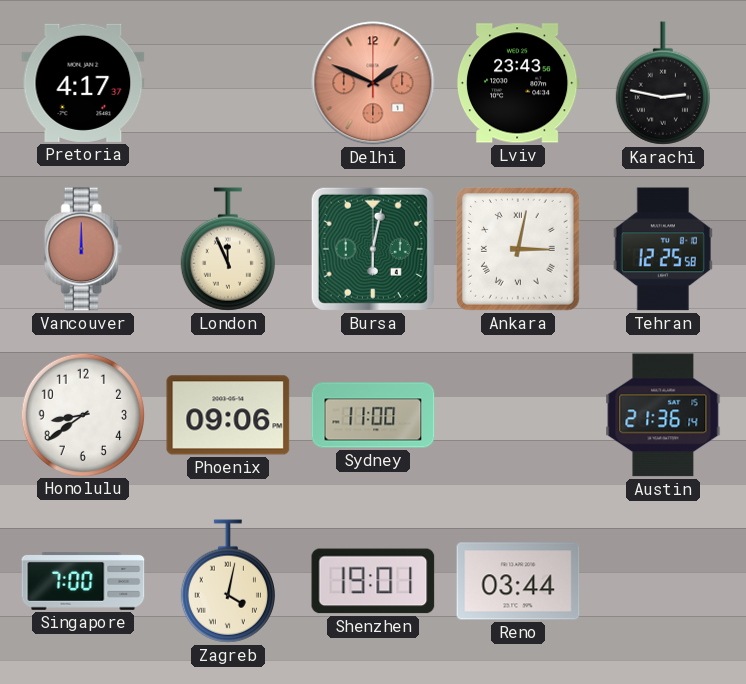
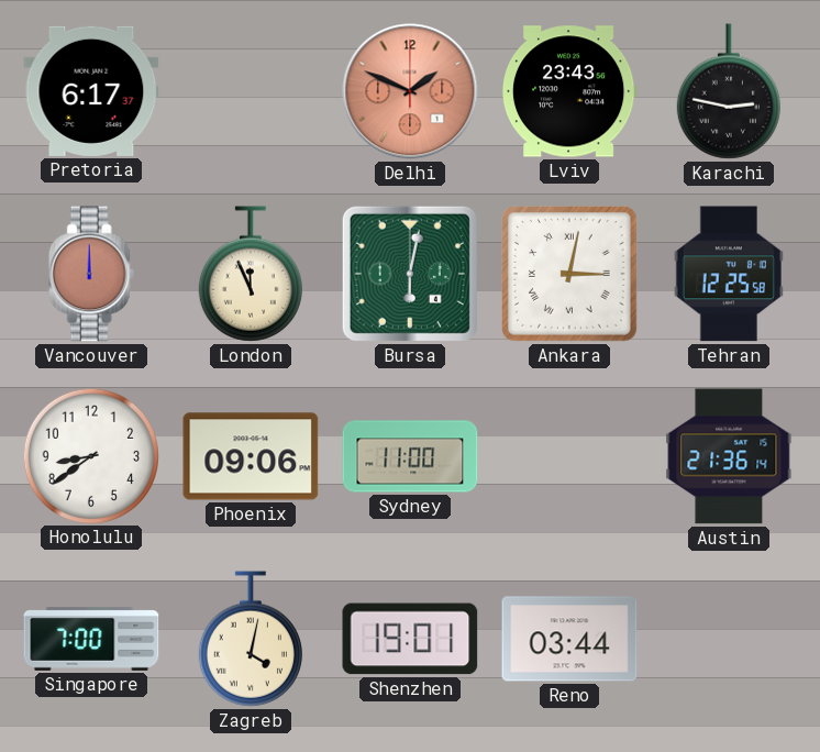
Pretoria: 4:17 -> 6:17
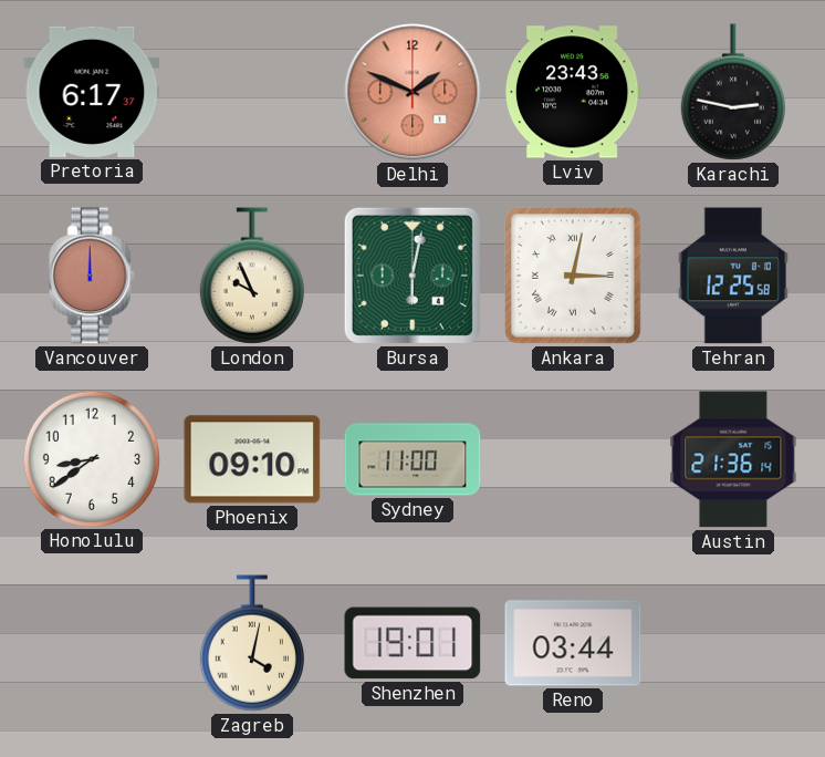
London: 11:56 -> 9:56
Phoenix: 09:06 -> 09:10
Singapore: 7:00 -> none
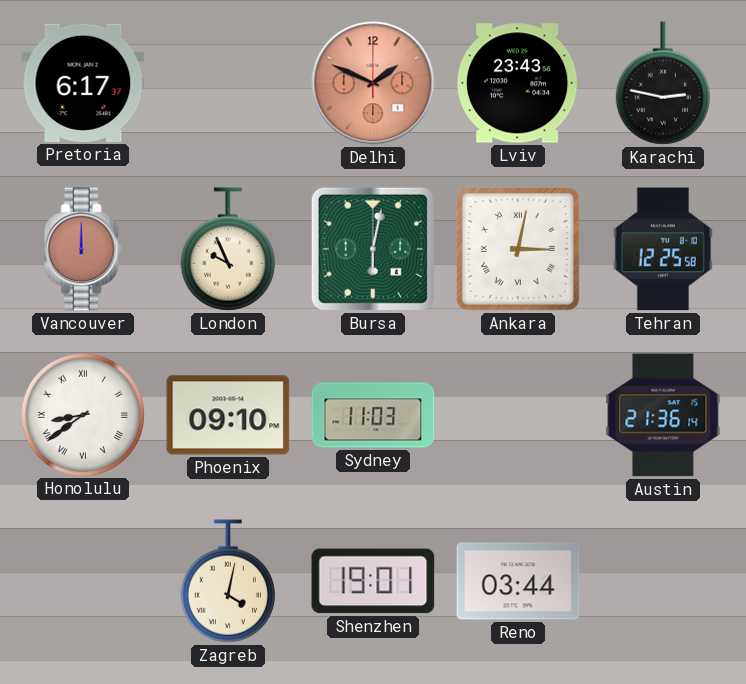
Honolulu numerals: Arabic -> Roman
Sydney: 11:00 -> 11:03
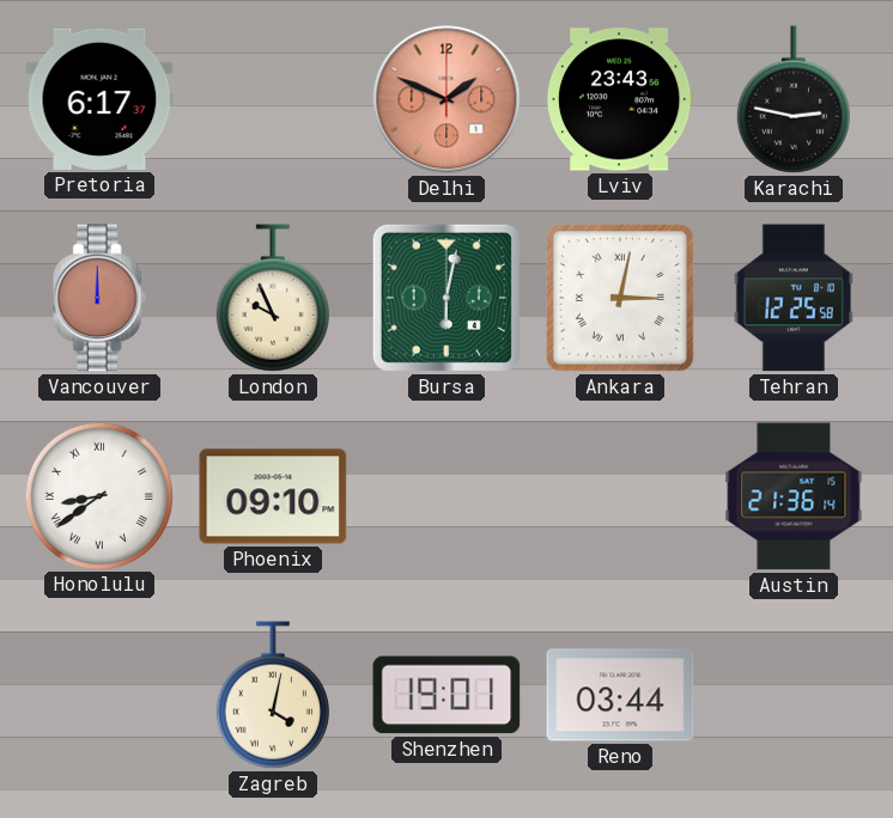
Sydney: 11:03 -> none
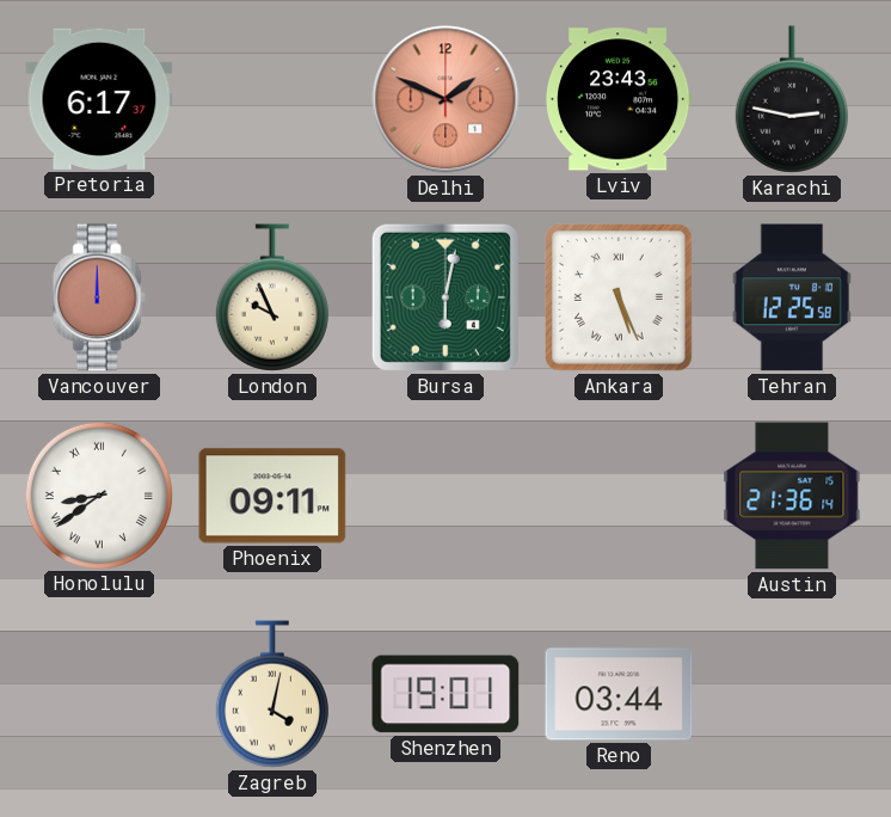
Ankara: 3:02 -> 5:26
Phoenix: 09:10 -> 09:11
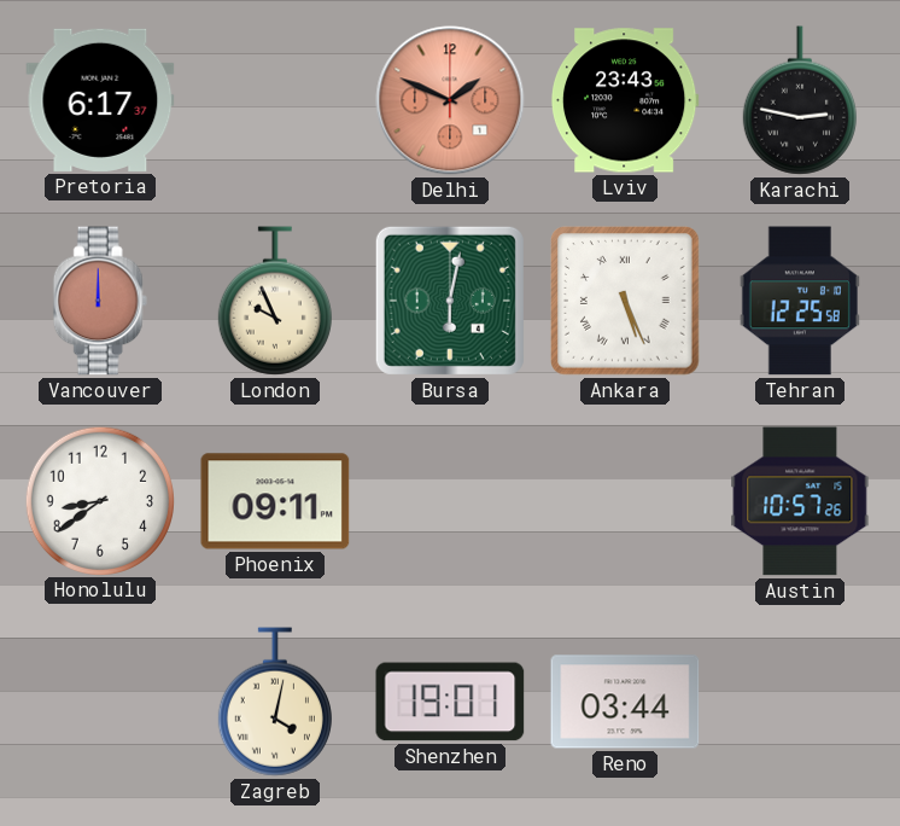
Honolulu numerals: Roman -> Arabic
Austin: 21:36 -> 10:57
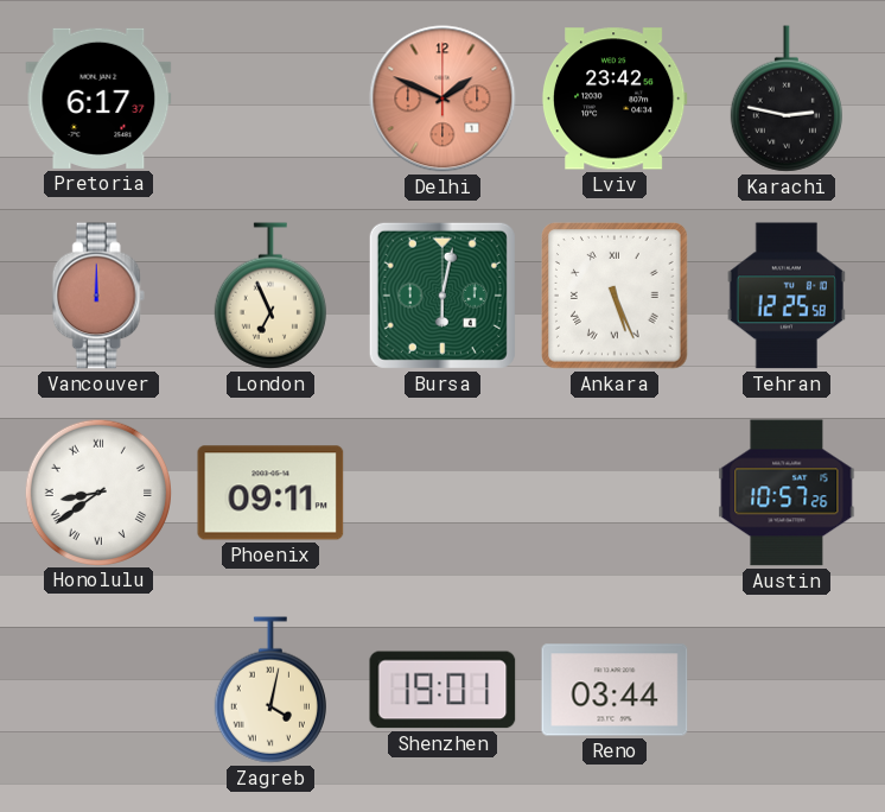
Lviv: 23:43 -> 23:42
London: 9:56 -> 6:56
Honolulu numerals: Arabic -> Roman
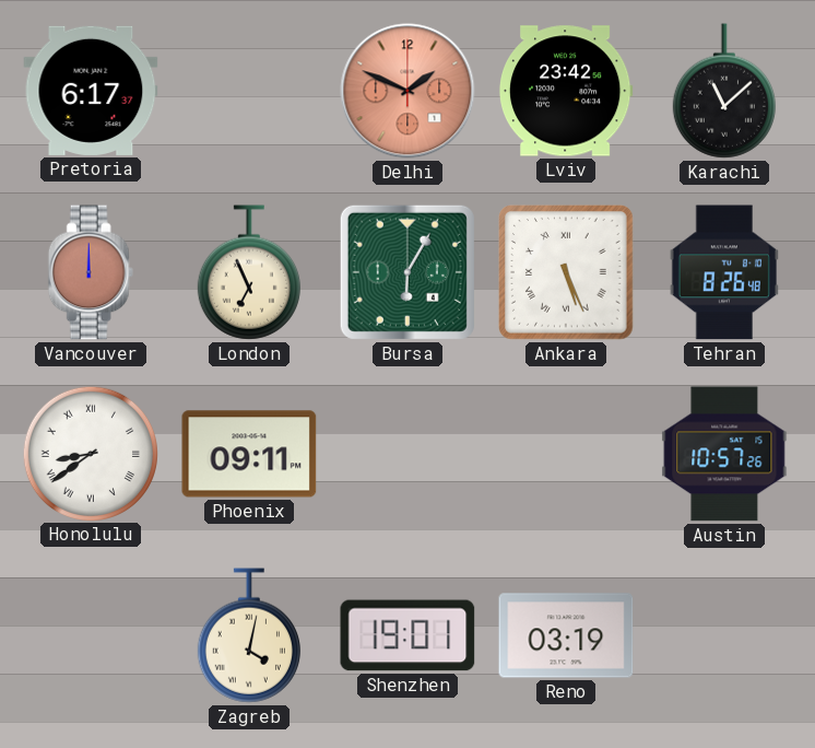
Karachi: 2:47 -> 11:08
Bursa: 6:02 -> 6:05
Tehran: 12:25 -> 8:26
Reno: 03:44 -> 03:19
